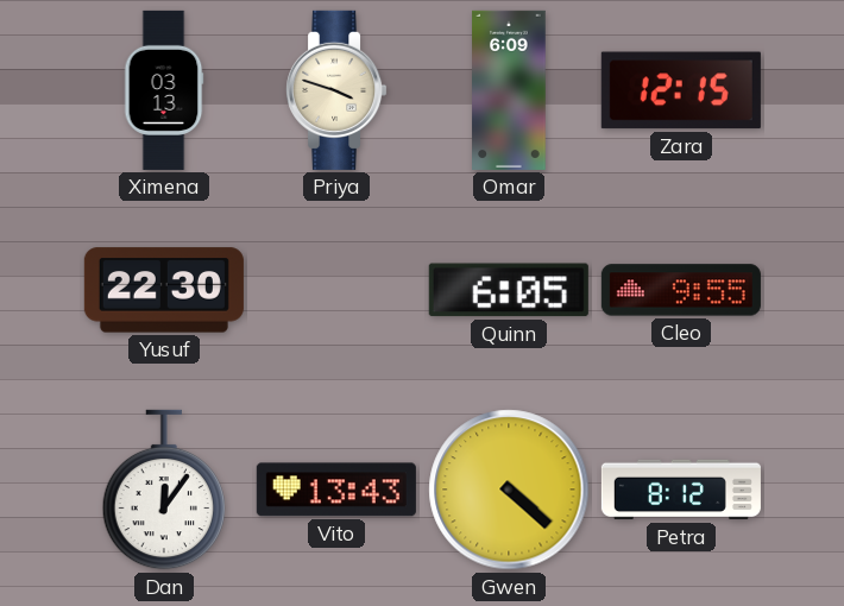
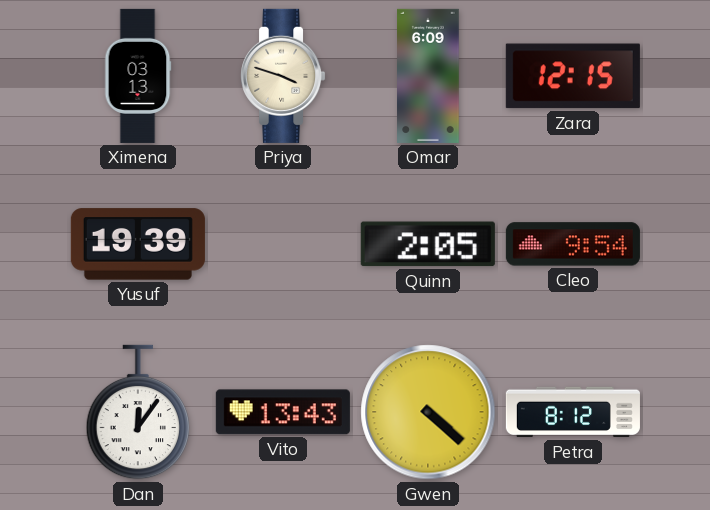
Yusuf: 22:30 -> 19:39
Quinn: 6:05 -> 2:05
Cleo: 9:55 -> 9:54
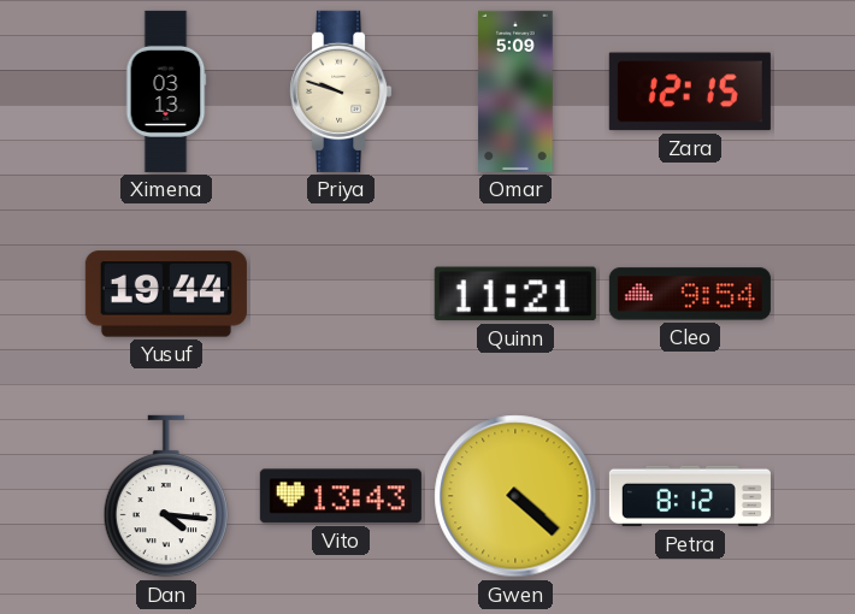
Priya: 3:48 -> 9:48
Omar: 6:09 -> 5:09
Yusuf: 19:39 -> 19:44
Quinn: 2:05 -> 11:21
Dan: 12:06 -> 4:16
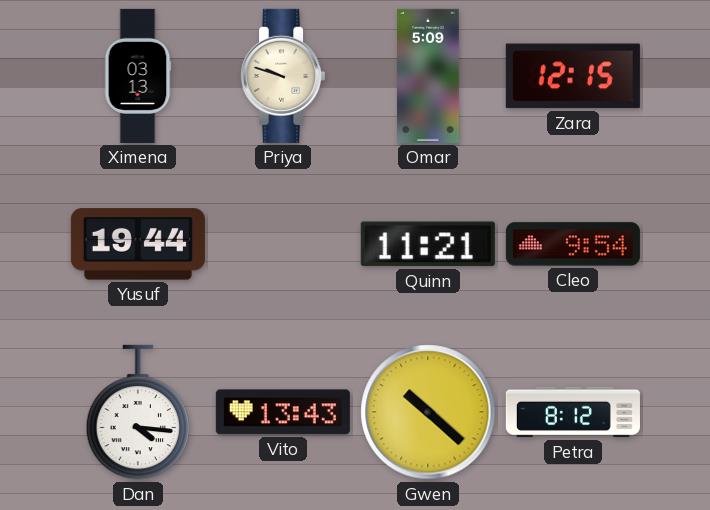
Gwen: 4:22 -> 10:22
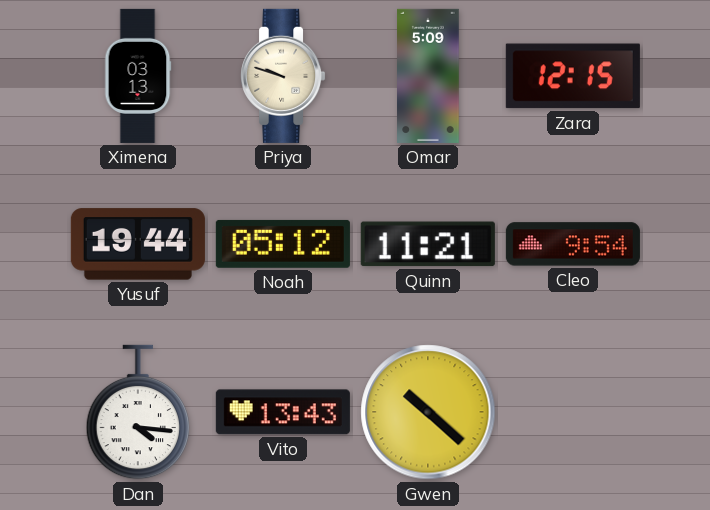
Noah: none -> 05:12
Petra: 8:12 -> none
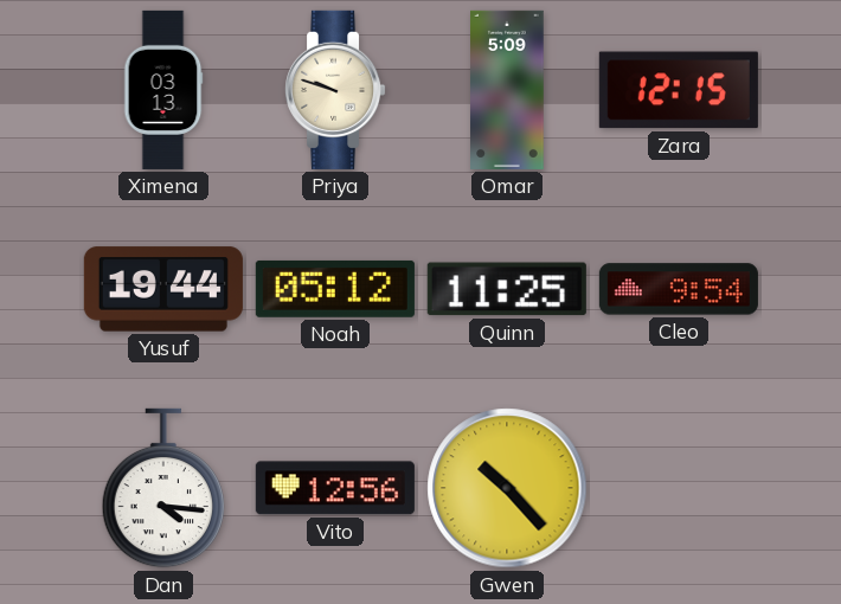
Quinn: 11:21 -> 11:25
Vito: 13:43 -> 12:56
Gwen: 10:22 -> 10:23
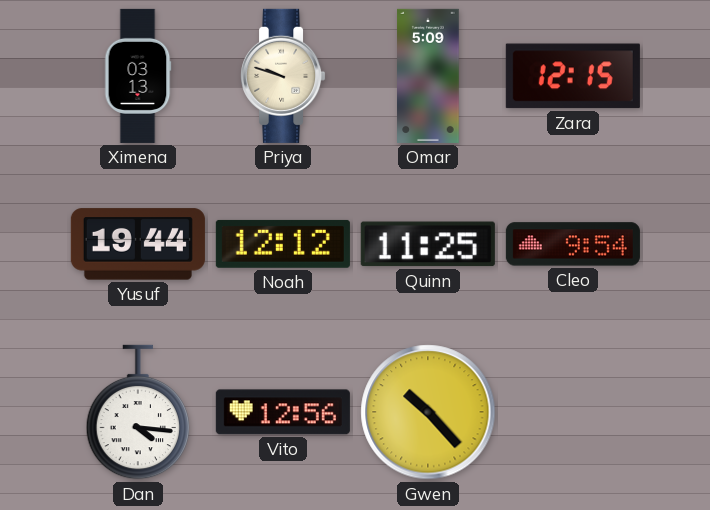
Noah: 05:12 -> 12:12
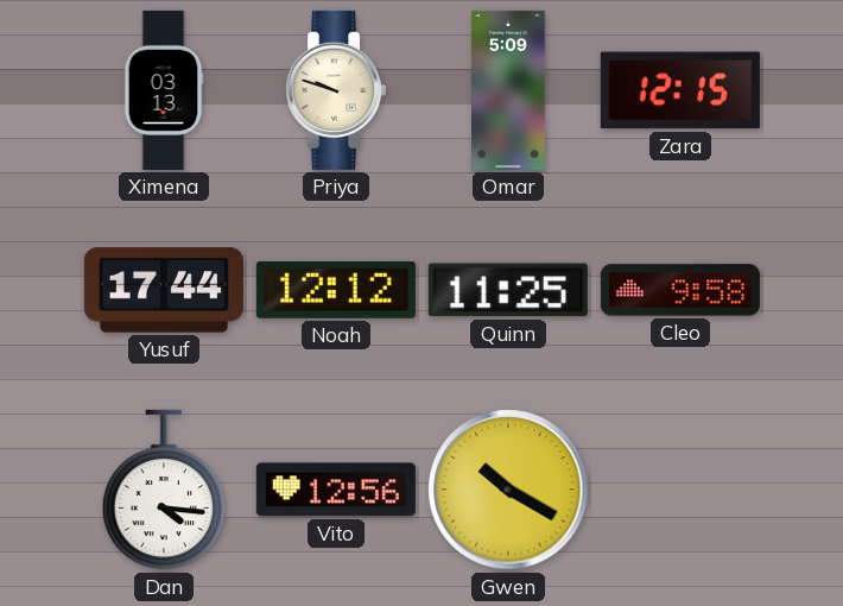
Yusuf: 19:44 -> 17:44
Cleo: 9:54 -> 9:58
Gwen: 10:23 -> 10:20
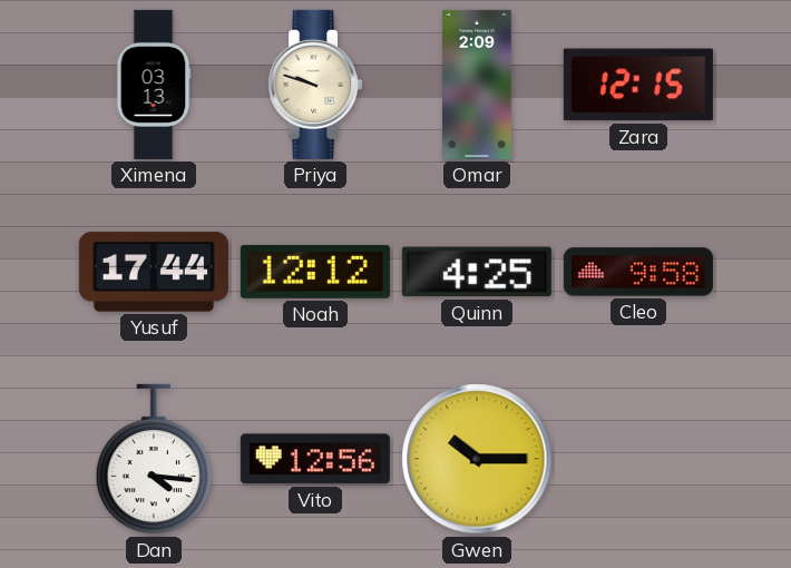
Omar: 5:09 -> 2:09
Quinn: 11:25 -> 4:25
Gwen: 10:20 -> 10:15
